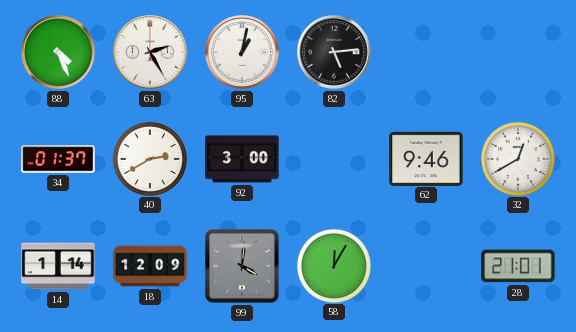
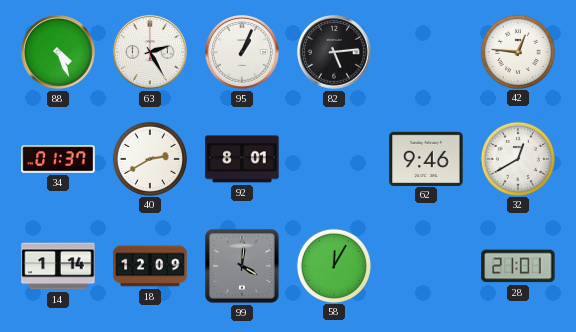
95: 1:02 -> 1:04
42: none -> 12:46
92: 3:00 -> 8:01
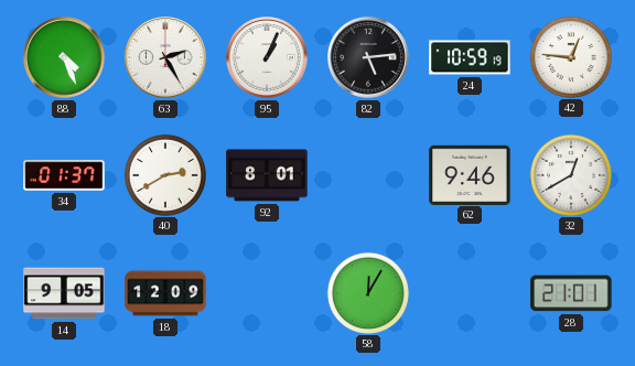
24: none -> 10:59
14: 1:14 -> 9:05
99: 4:01 -> none
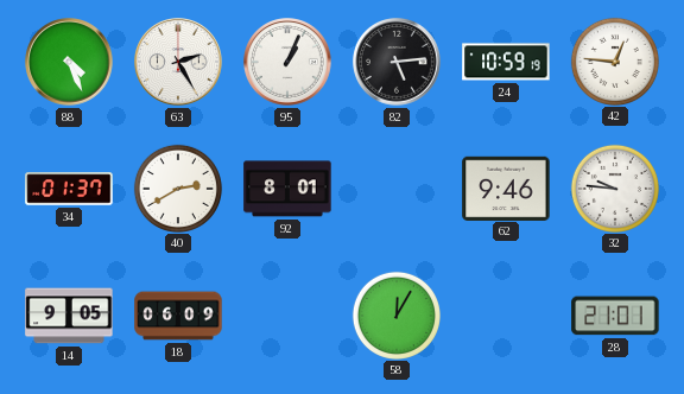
32: 12:40 -> 9:46
18: 12:09 -> 06:09
